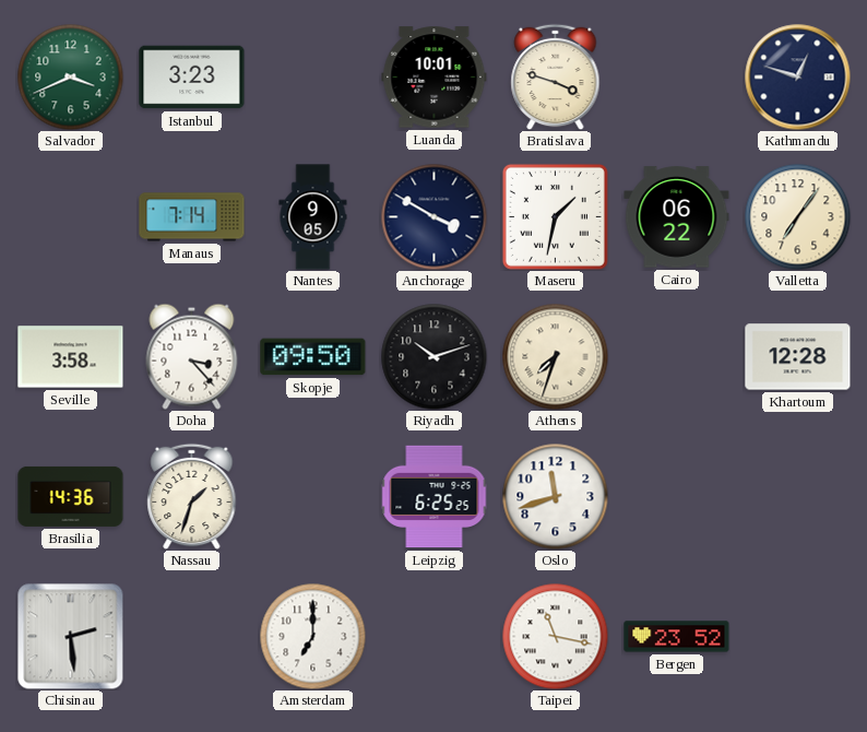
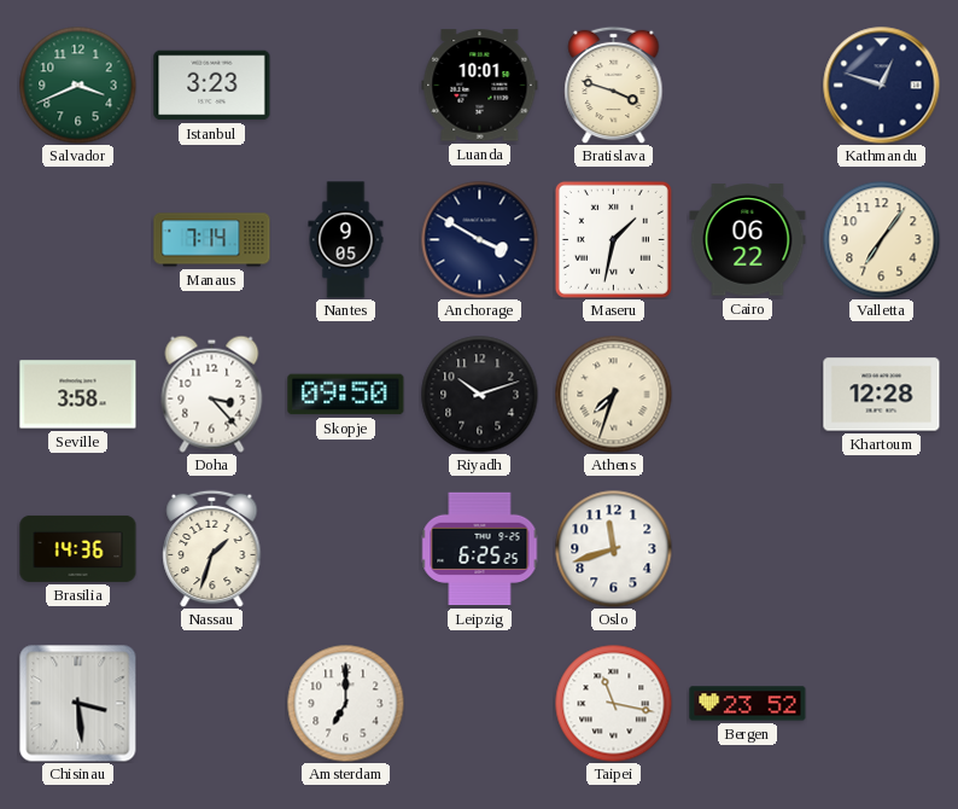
Chisinau: 2:29 -> 3:29
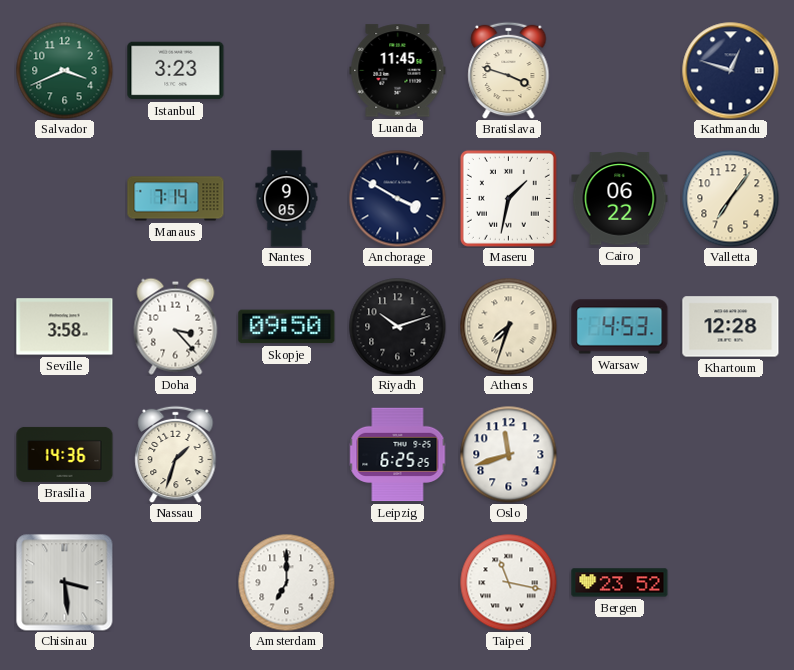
Luanda: 10:01 -> 11:45
Warsaw: none -> 4:53
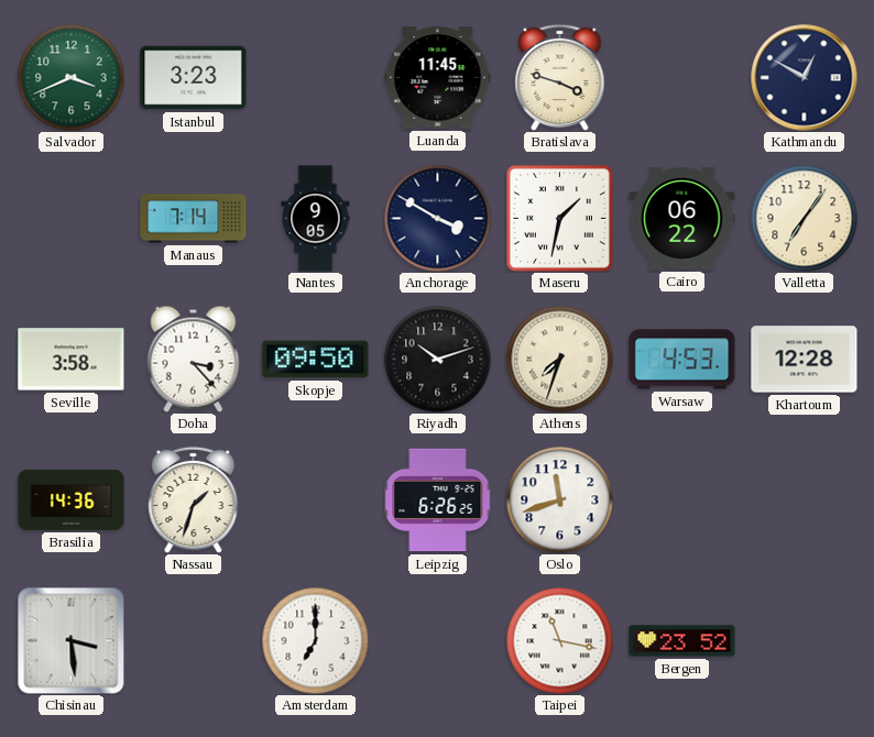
Kathmandu: 12:48 -> 12:50
Leipzig: 6:25 -> 6:26
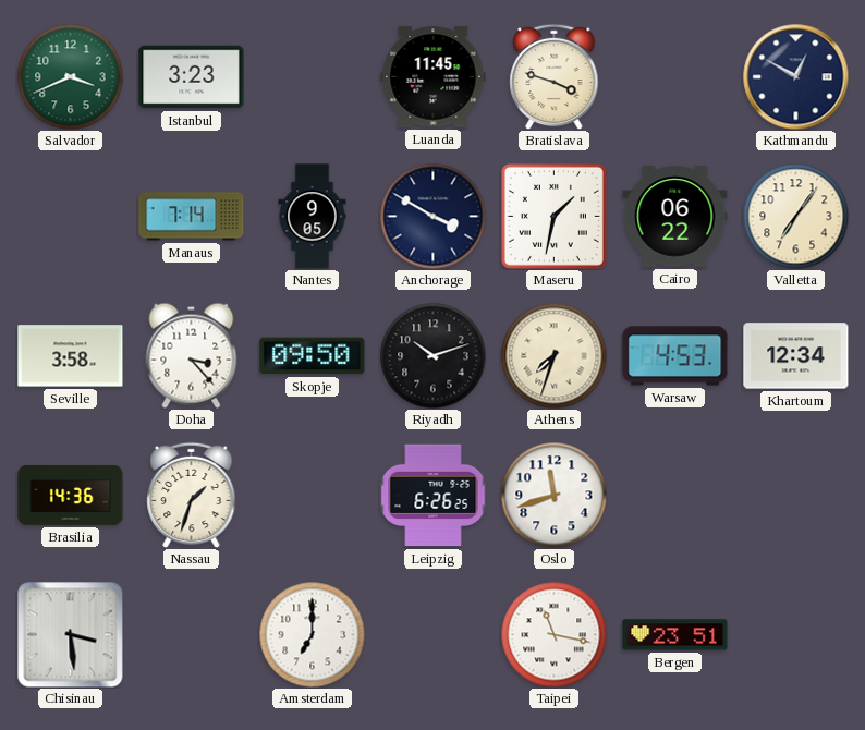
Khartoum: 12:28 -> 12:34
Bergen: 23:52 -> 23:51
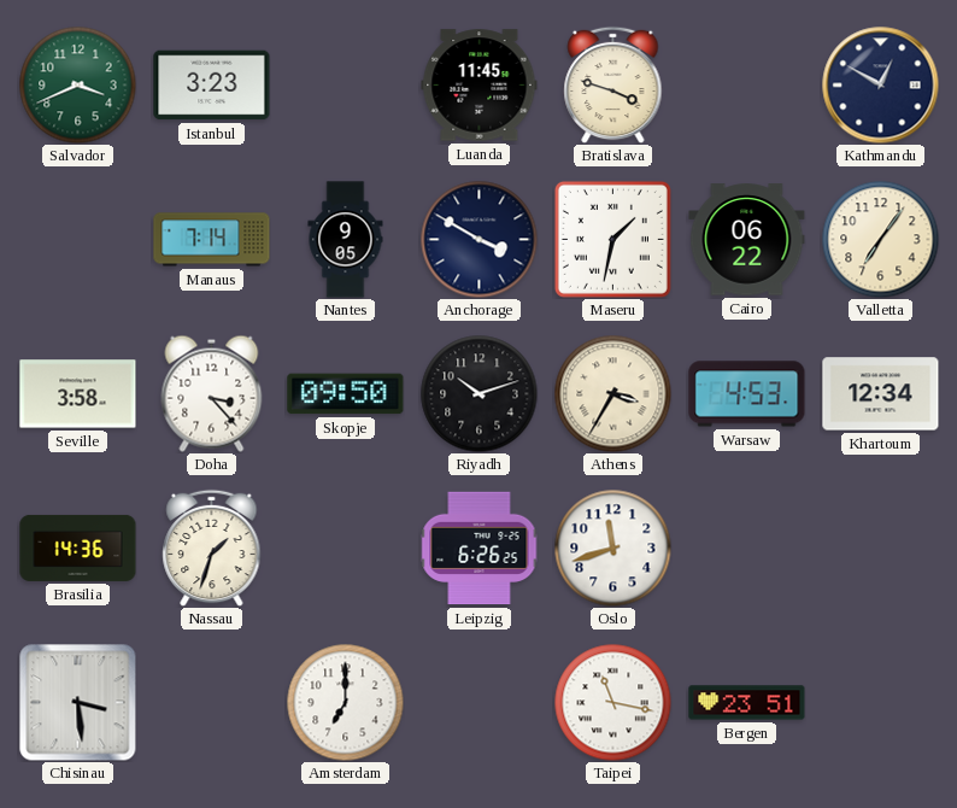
Athens: 7:33 -> 3:35
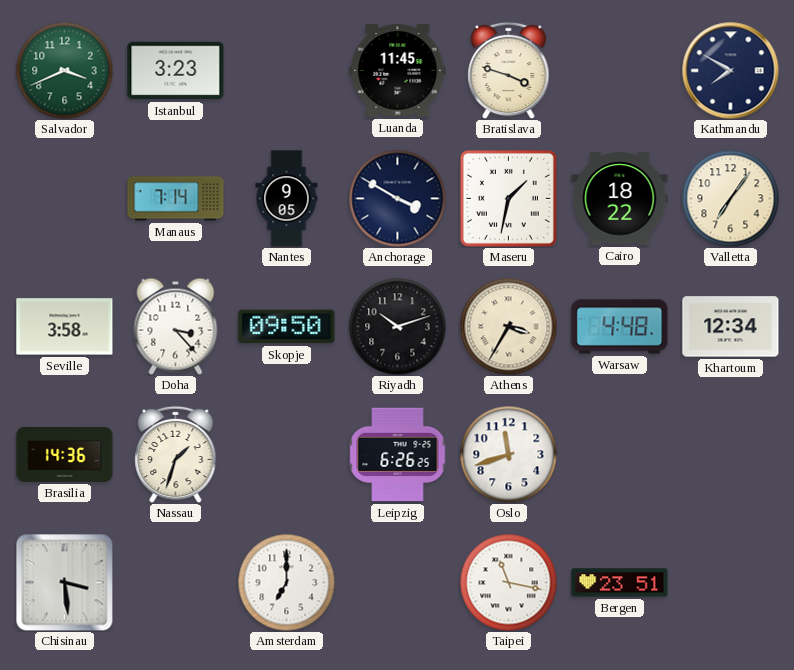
Kathmandu: 12:50 -> 7:50
Cairo: 06:22 -> 18:22
Warsaw: 4:53 -> 4:48
